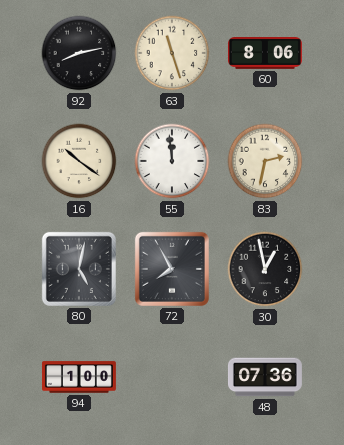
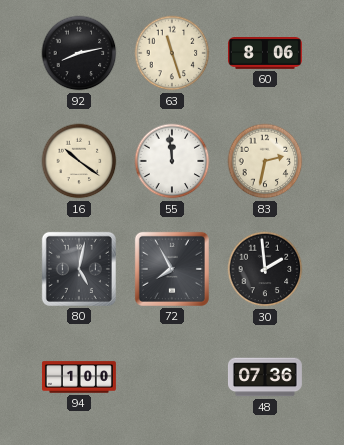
30: 12:58 -> 1:59
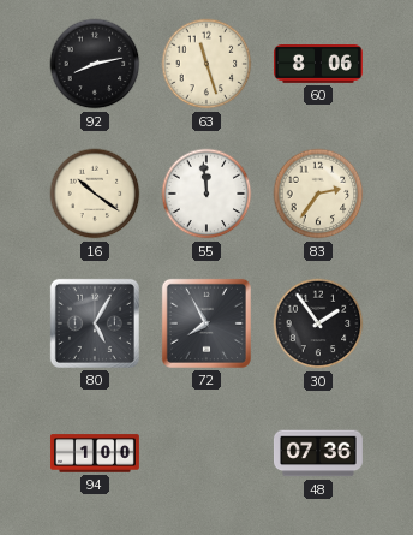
83: 2:32 -> 2:36
80: 5:02 -> 5:05
30: 1:59 -> 1:54
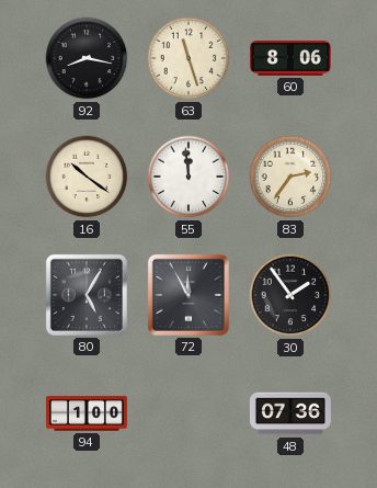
92: 8:13 -> 8:17
72: 7:55 -> 11:55
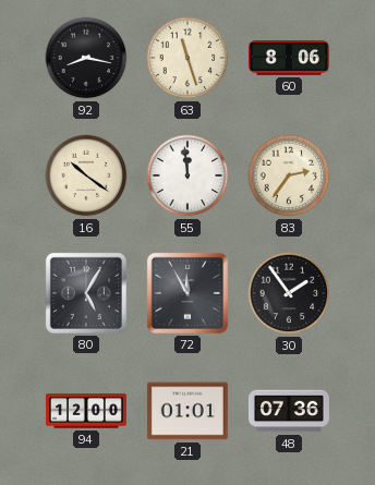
94: 1:00 -> 12:00
21: none -> 01:01
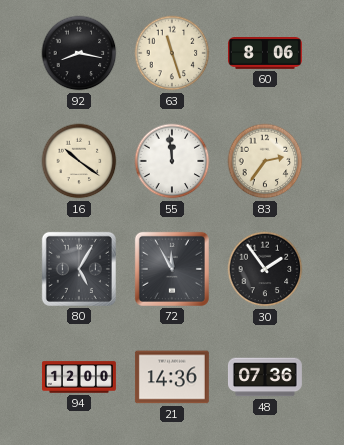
21: 01:01 -> 14:36
